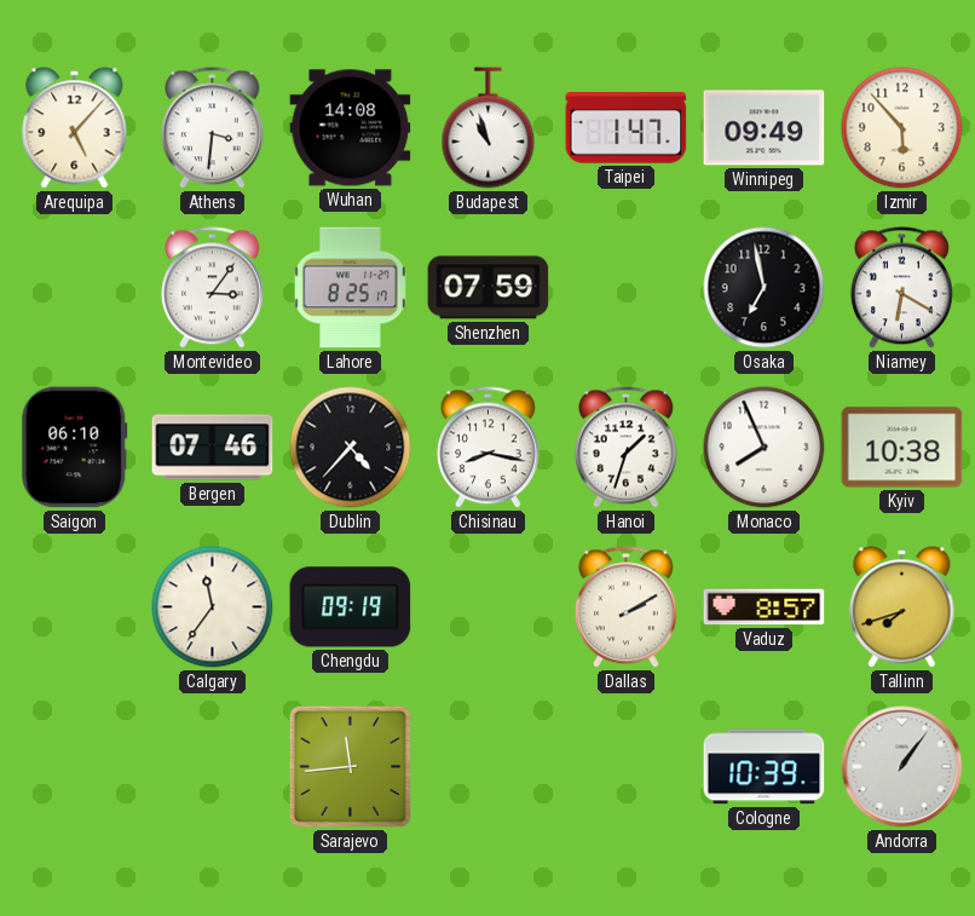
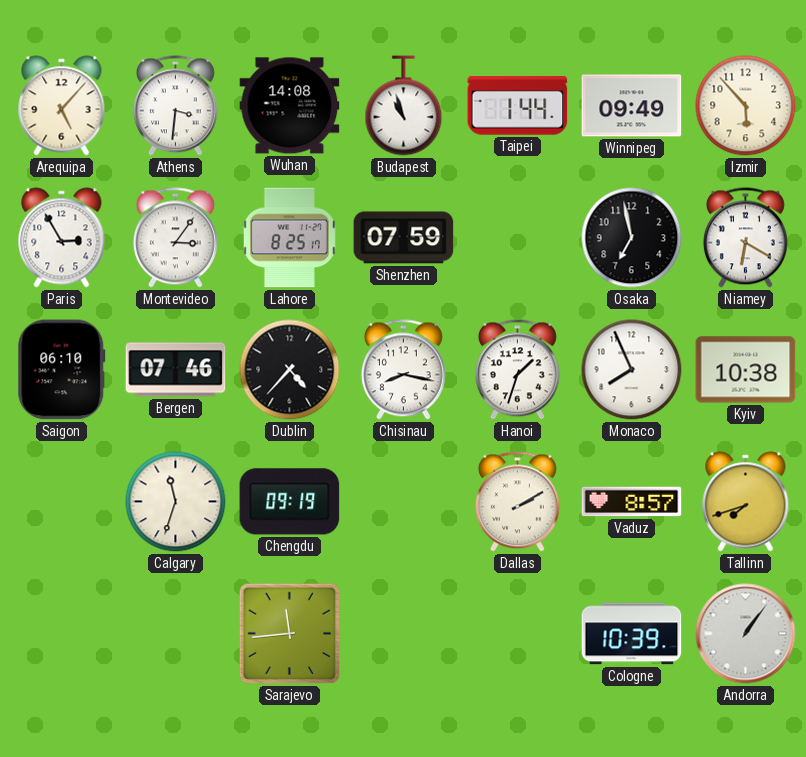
Taipei: 1:47 -> 1:44
Paris: none -> 2:55
Calgary: 11:36 -> 11:33
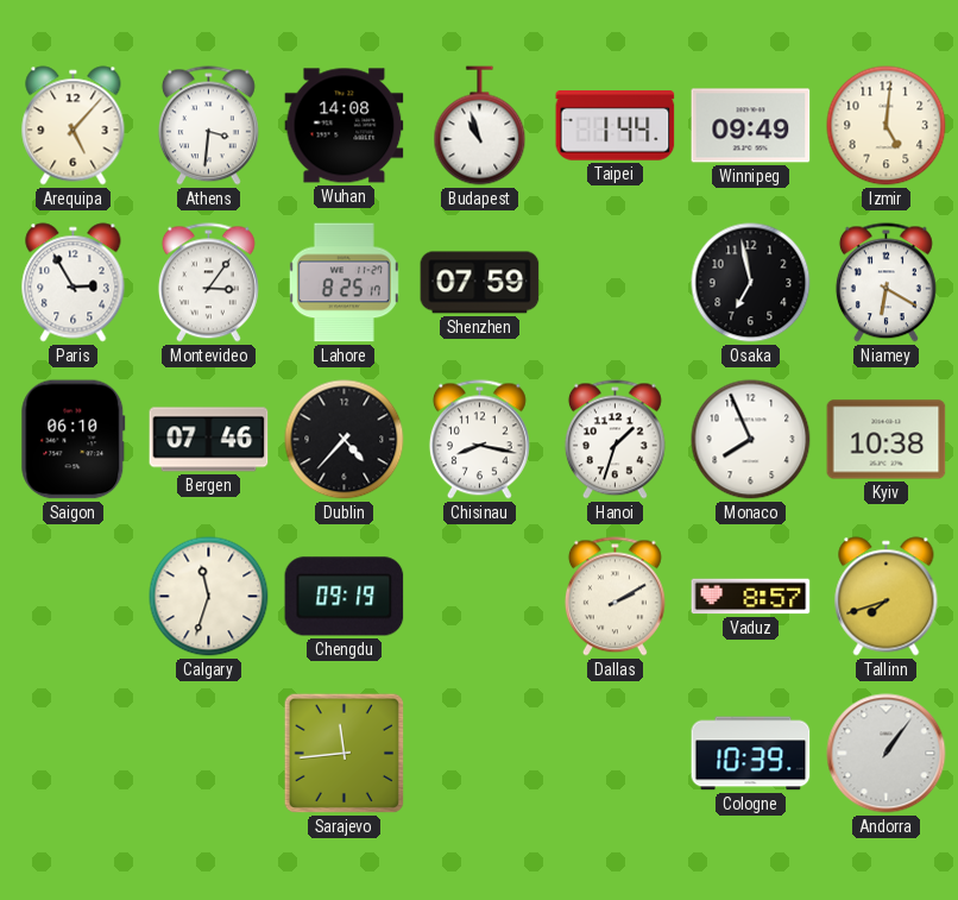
Izmir: 5:53 -> 5:01
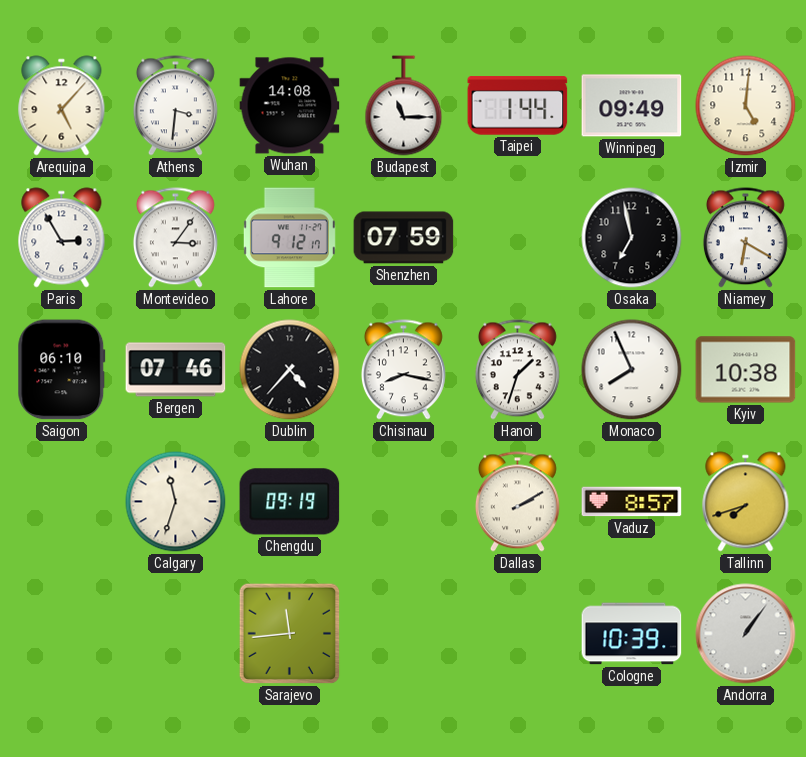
Budapest: 10:57 -> 11:15
Lahore: 8:25 -> 9:12
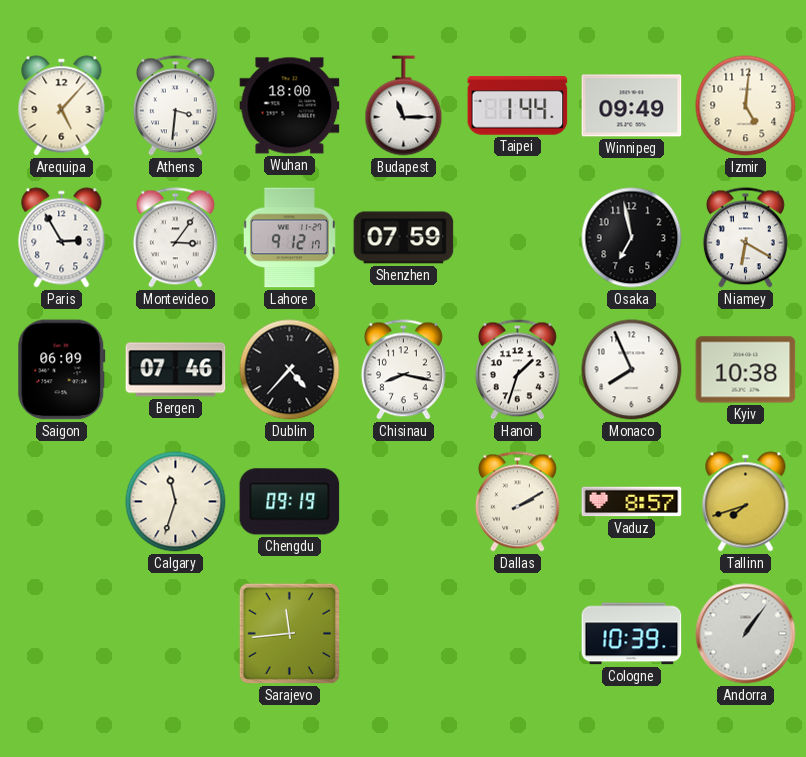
Wuhan: 14:08 -> 18:00
Saigon: 06:10 -> 06:09
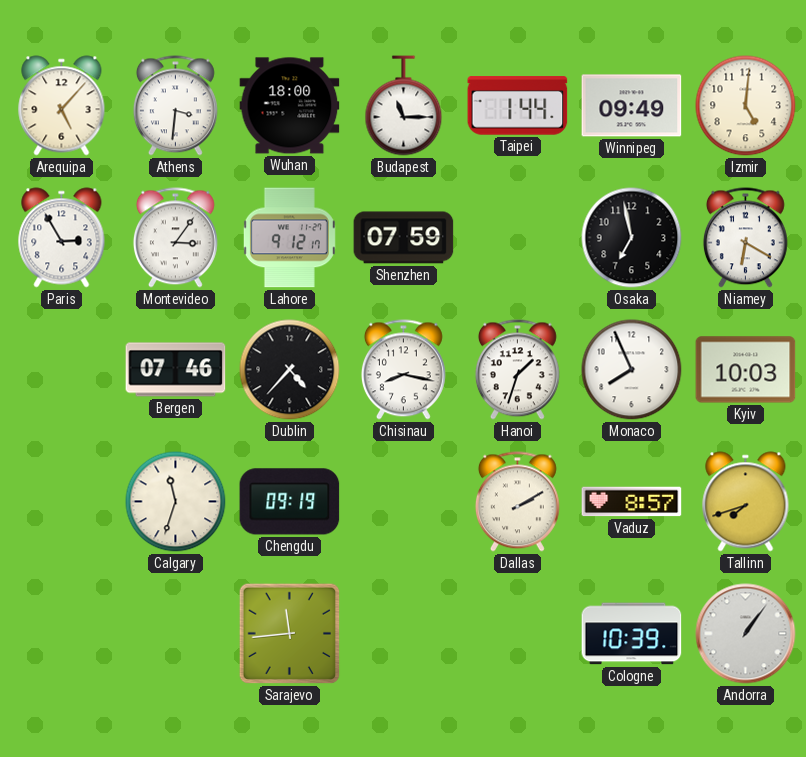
Saigon: 06:09 -> none
Kyiv: 10:38 -> 10:03
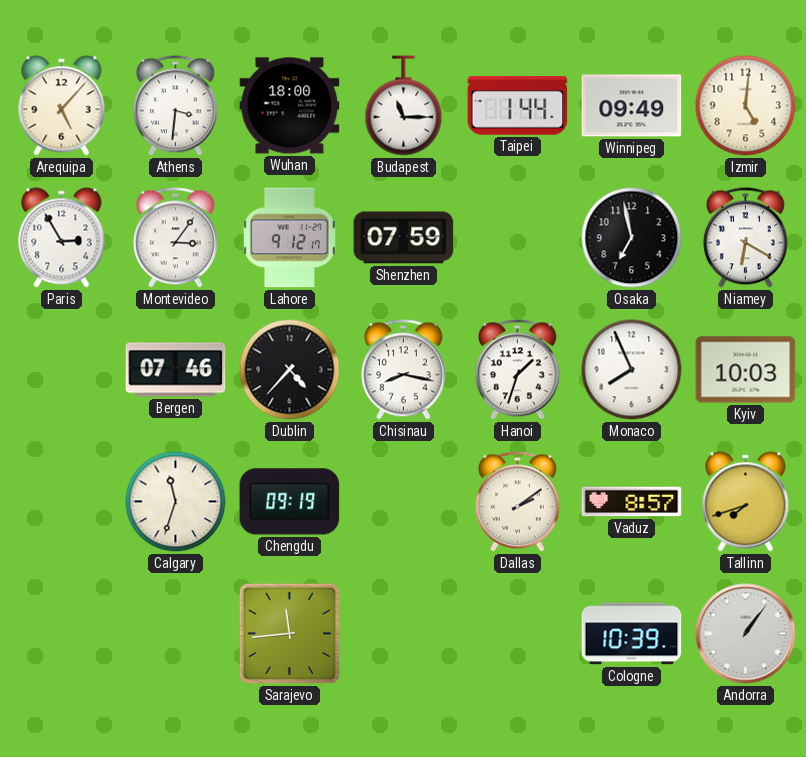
Dallas: 2:10 -> 2:09
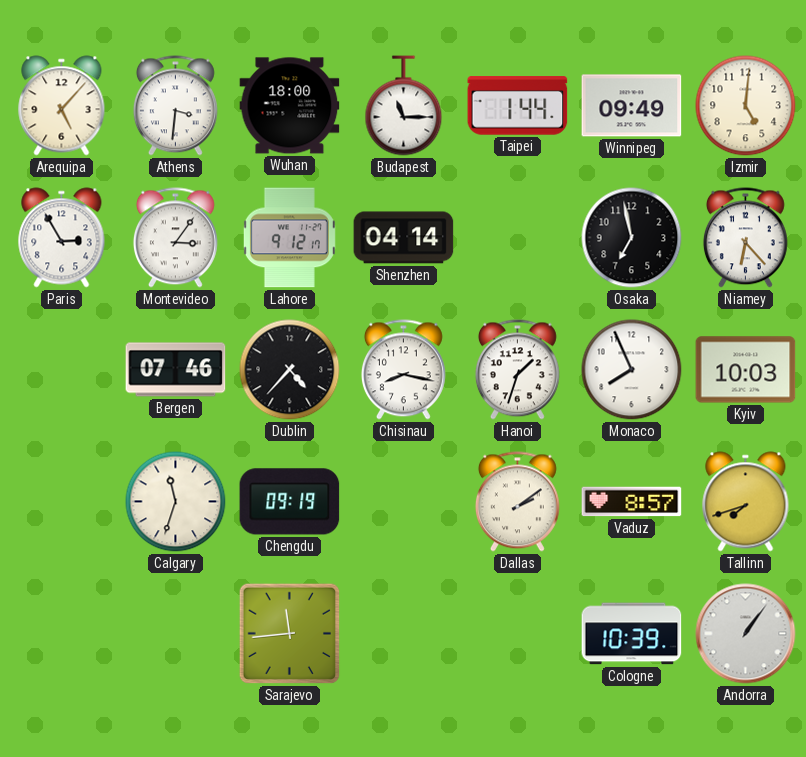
Shenzhen: 07:59 -> 04:14
Niamey: 6:20 -> 6:23
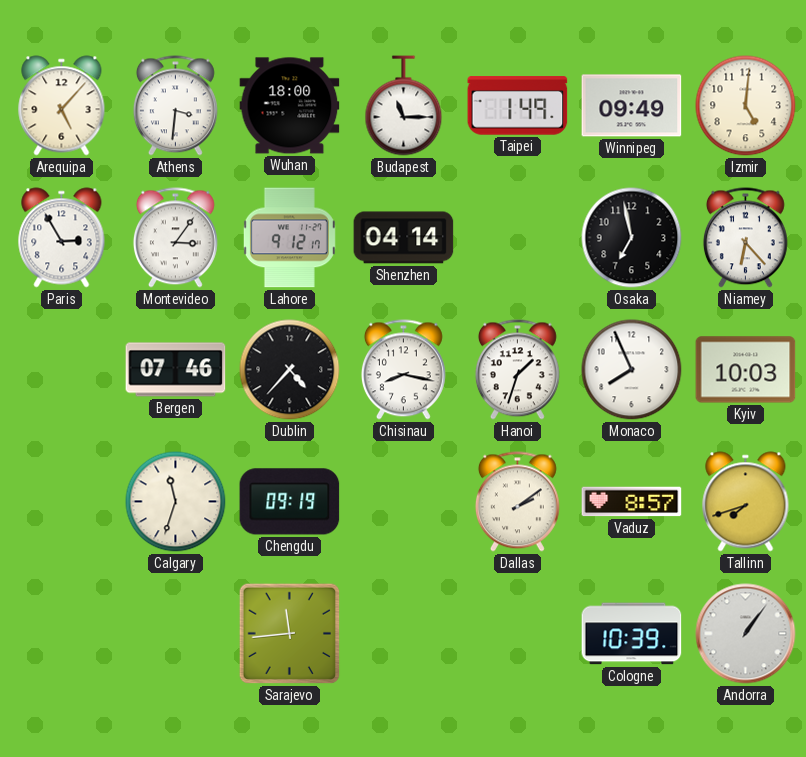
Taipei: 1:44 -> 1:49
